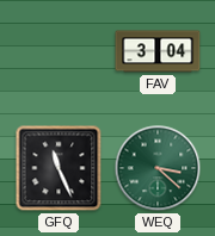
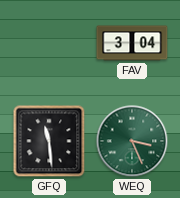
GFQ: 11:26 -> 11:29
WEQ: 3:22 -> 3:26
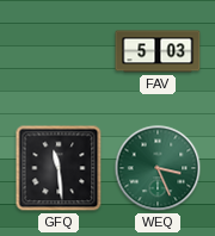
FAV: 3:04 -> 5:03
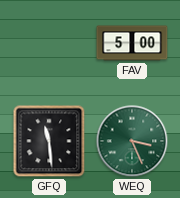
FAV: 5:03 -> 5:00
